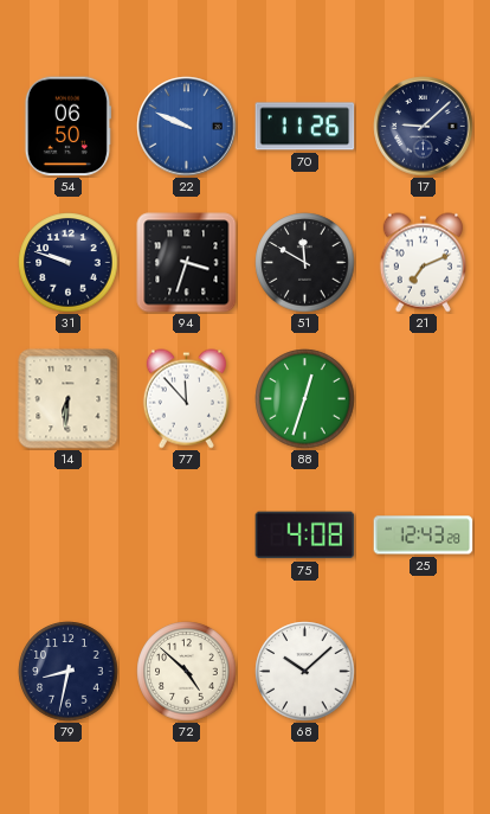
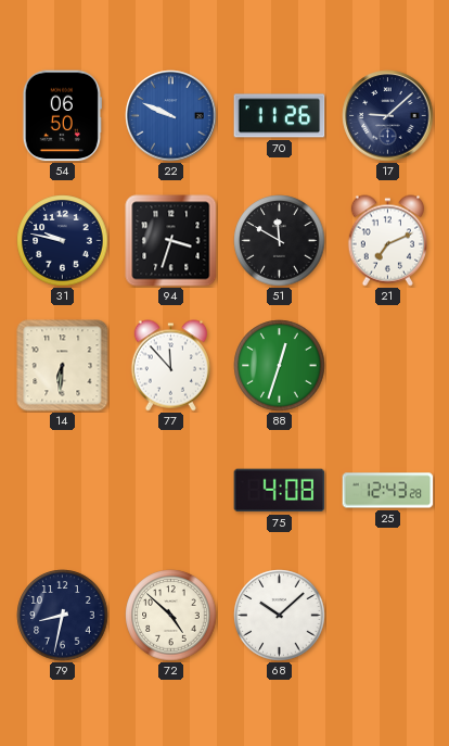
31: 9:48 -> 9:47
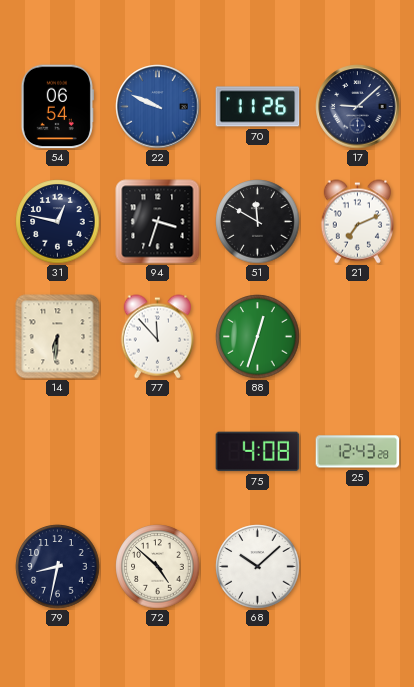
54: 06:50 -> 06:54
31: 9:47 -> 12:47
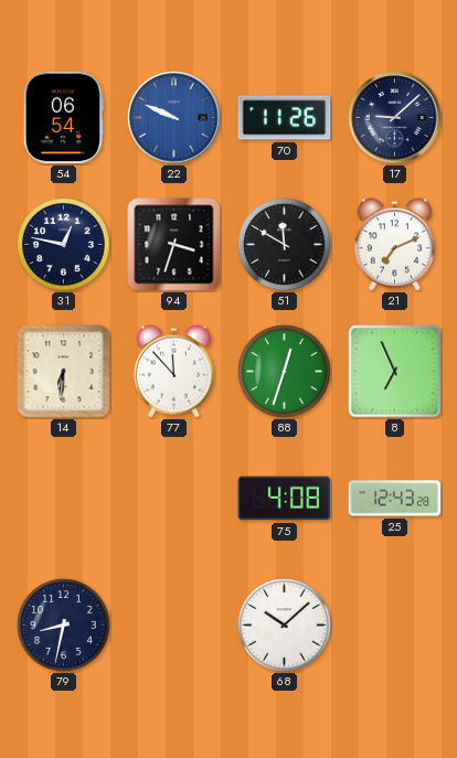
8: none -> 6:56
72: 4:52 -> none
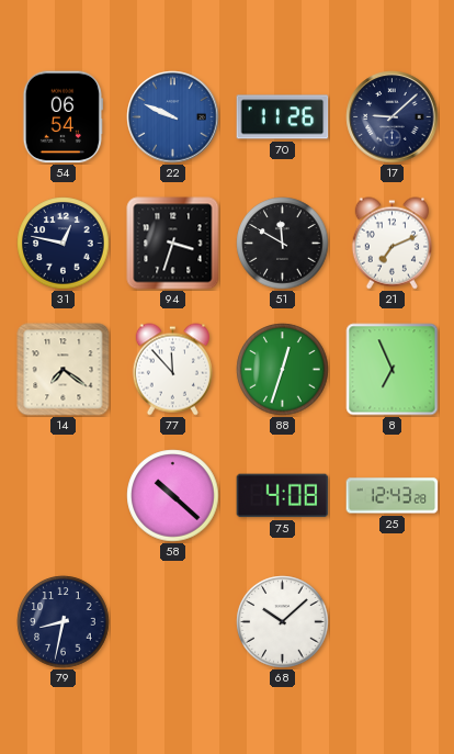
14: 6:31 -> 7:21
58: none -> 10:22
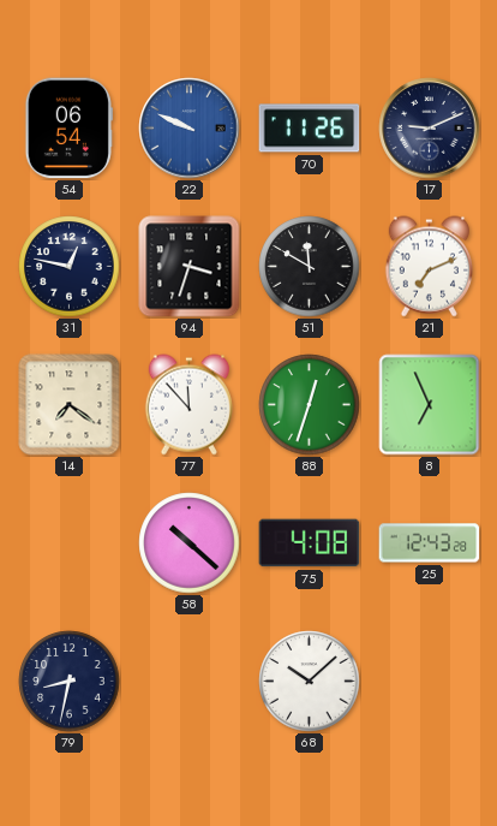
17: 9:08 -> 9:11
